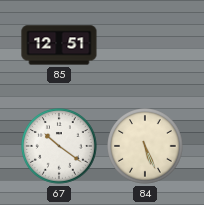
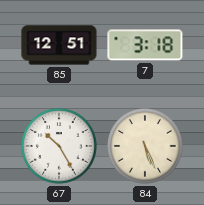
7: none -> 3:18
67: 10:21 -> 10:25
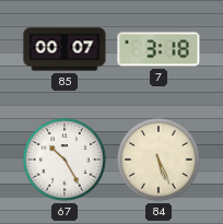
85: 12:51 -> 00:07
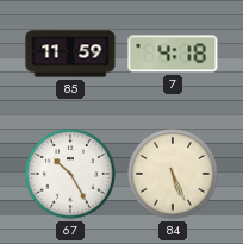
85: 00:07 -> 11:59
7: 3:18 -> 4:18
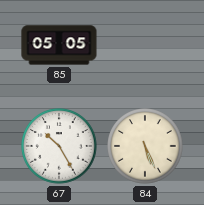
85: 11:59 -> 05:05
7: 4:18 -> none
